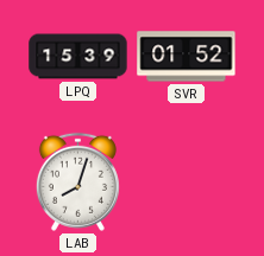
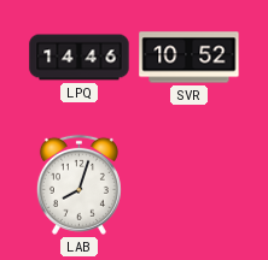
LPQ: 15:39 -> 14:46
SVR: 01:52 -> 10:52
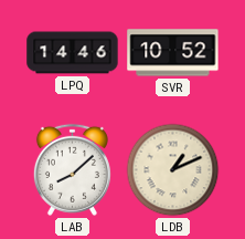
LAB: 8:03 -> 8:08
LDB: none -> 1:11
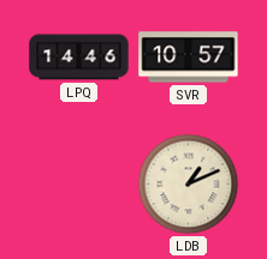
SVR: 10:52 -> 10:57
LAB: 8:08 -> none
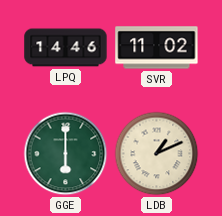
SVR: 10:57 -> 11:02
GGE: none -> 6:00
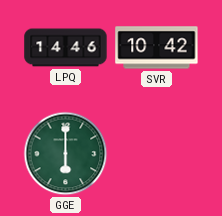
SVR: 11:02 -> 10:42
LDB: 1:11 -> none
